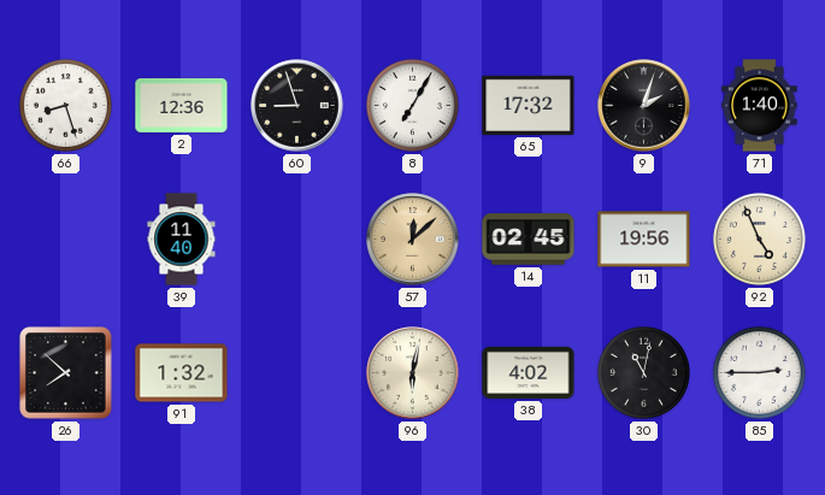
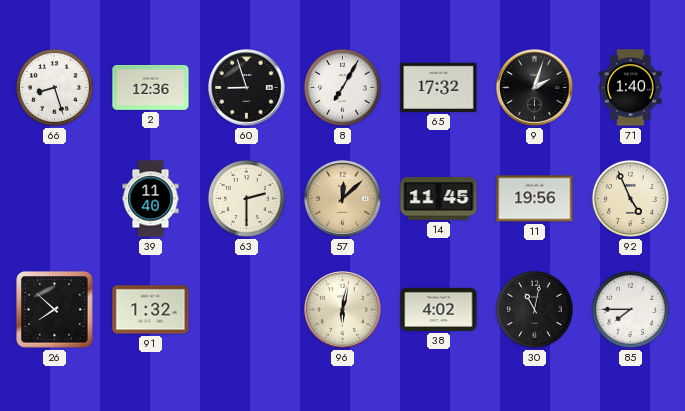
63: none -> 2:30
14: 02:45 -> 11:45
85: 2:45 -> 7:45
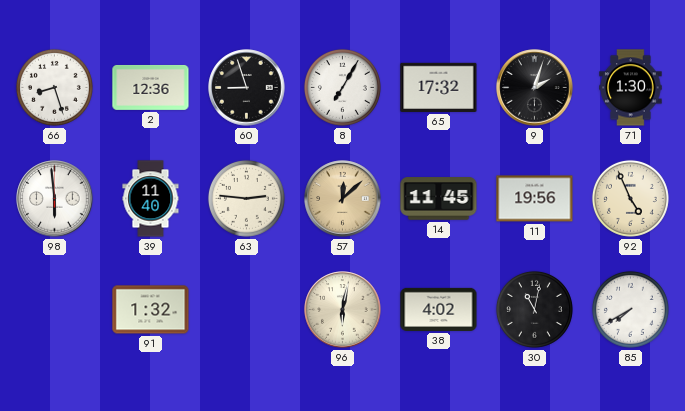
71: 1:40 -> 1:30
98: none -> 5:59
63: 2:30 -> 2:46
26: 7:52 -> none
85: 7:45 -> 7:40
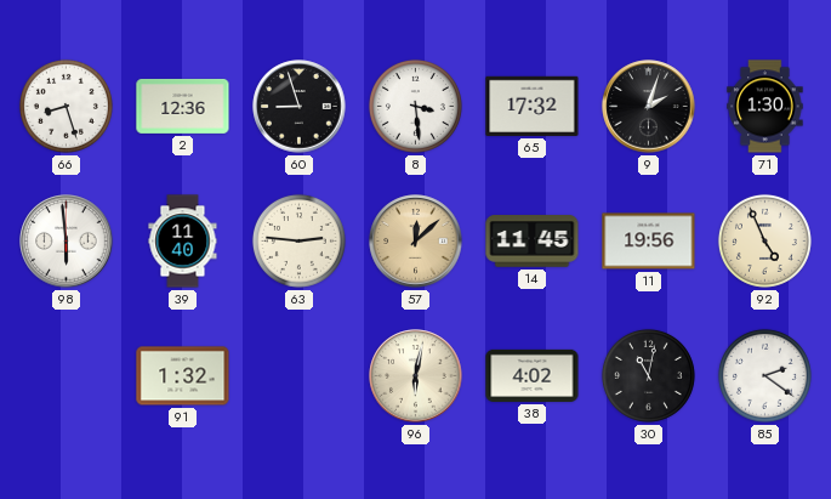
8: 7:05 -> 3:29
85: 7:40 -> 2:21
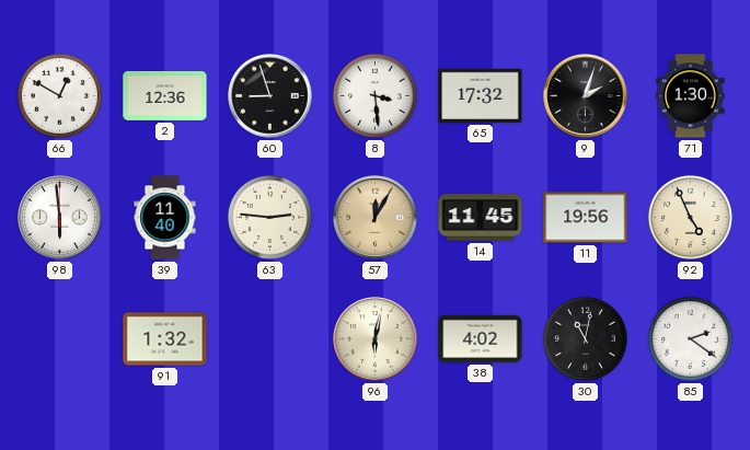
66: 8:27 -> 12:50
57: 12:08 -> 12:05
